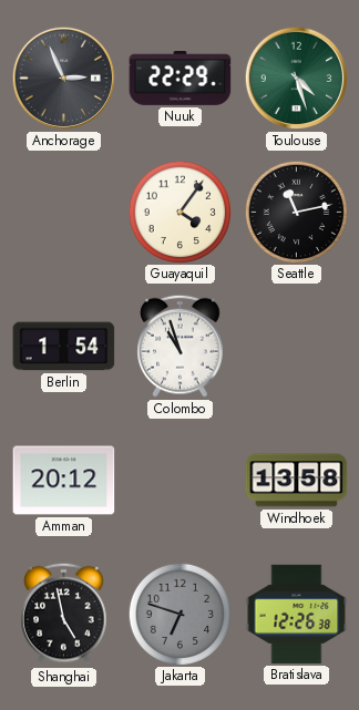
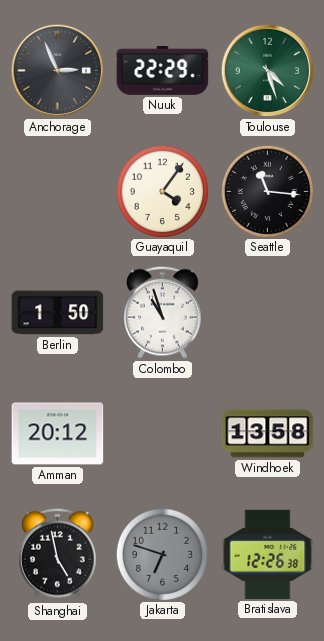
Seattle: 11:13 -> 11:16
Berlin: 1:54 -> 1:50
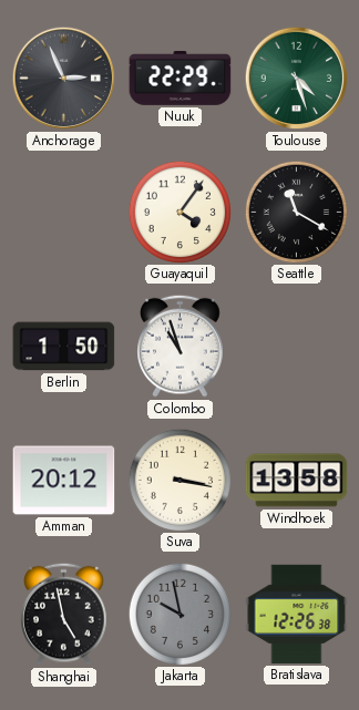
Seattle: 11:16 -> 11:20
Suva: none -> 3:17
Jakarta: 6:48 -> 9:58
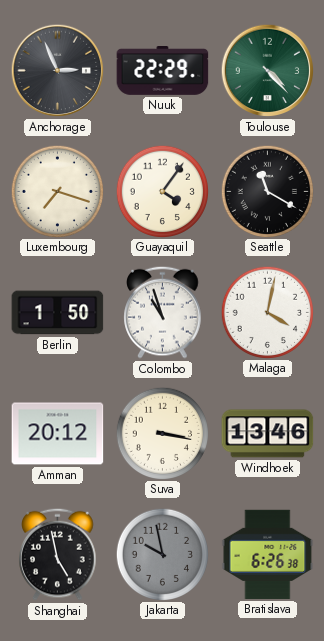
Toulouse: 4:27 -> 4:23
Luxembourg: none -> 7:18
Malaga: none -> 4:02
Windhoek: 13:58 -> 13:46
Bratislava: 12:26 -> 6:26
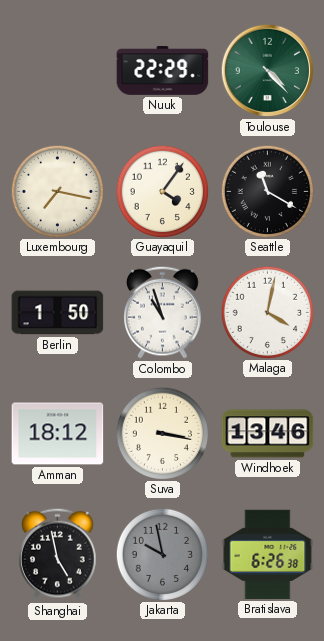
Anchorage: 2:56 -> none
Luxembourg: 7:18 -> 7:17
Amman: 20:12 -> 18:12
